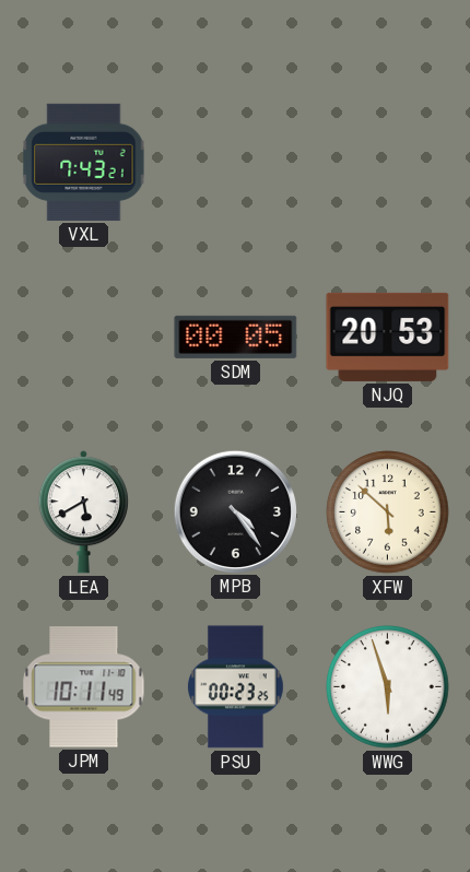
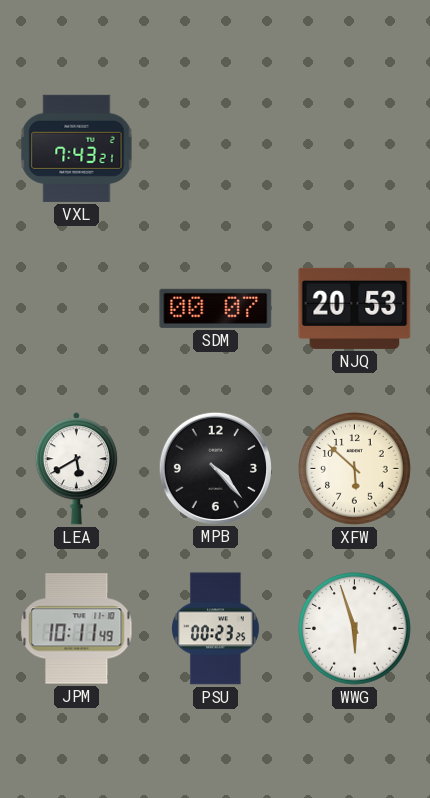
SDM: 00:05 -> 00:07
MPB: 4:24 -> 4:23
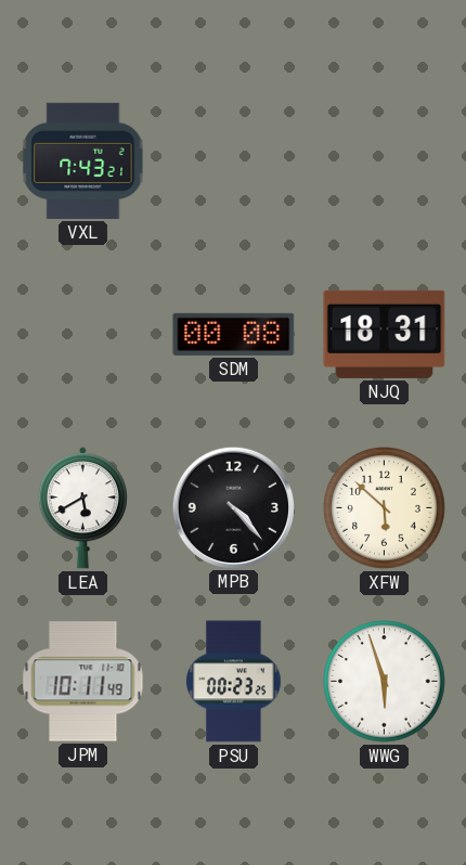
SDM: 00:07 -> 00:08
NJQ: 20:53 -> 18:31
